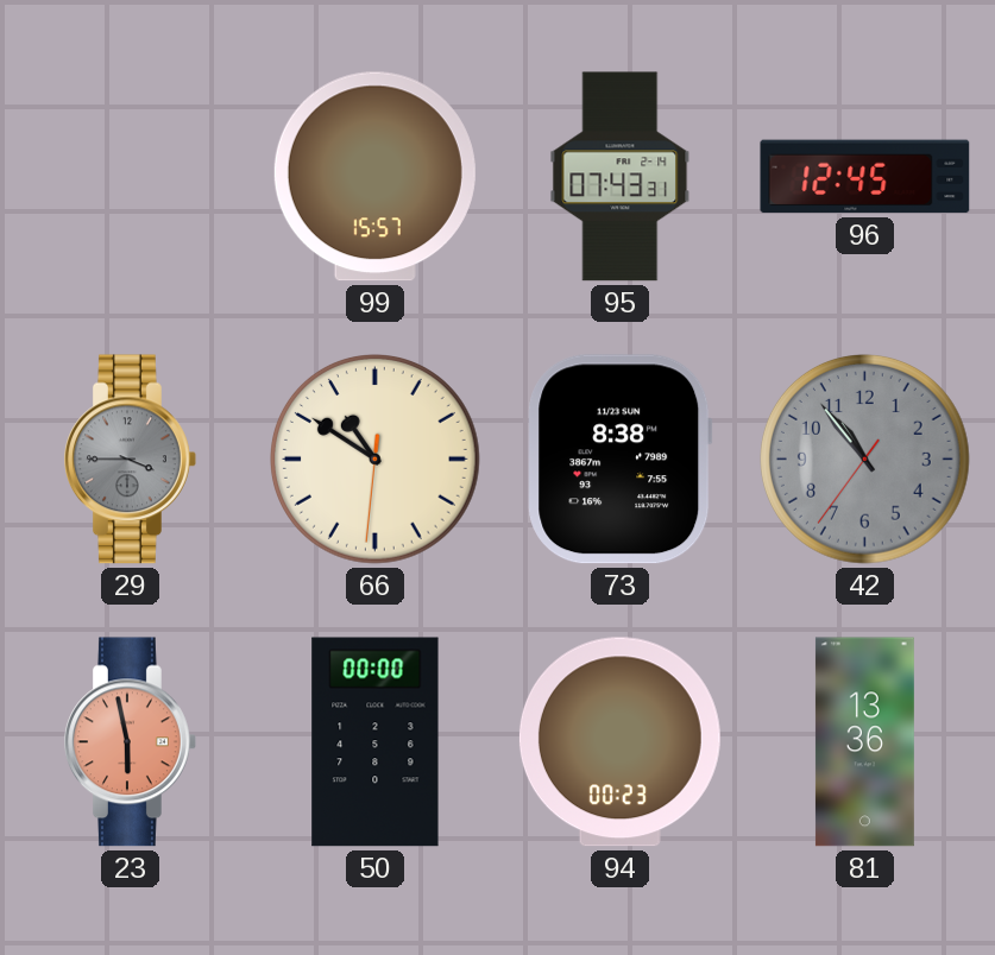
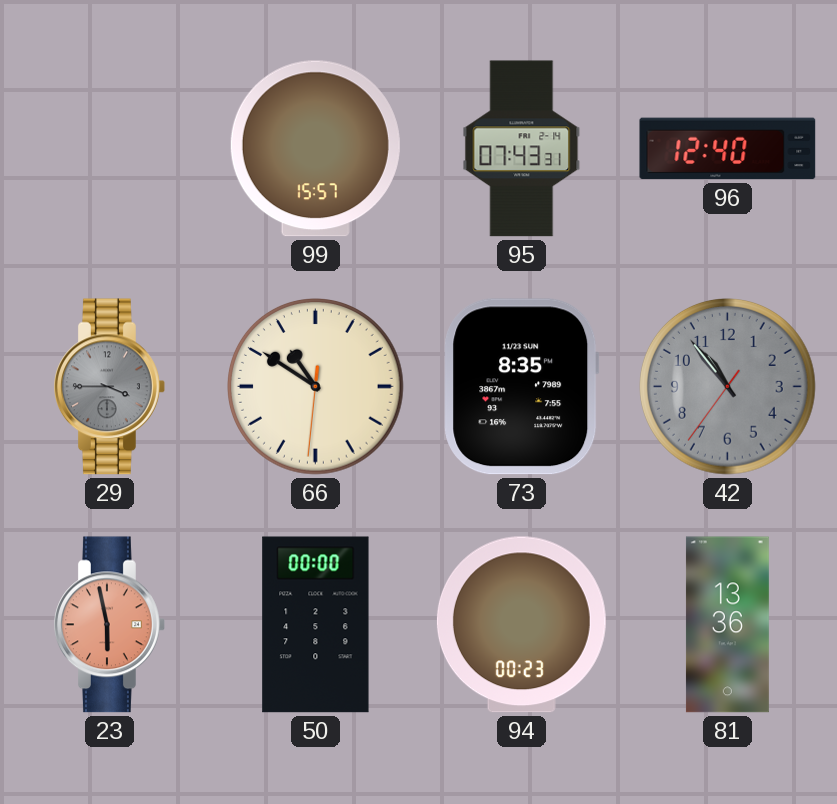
96: 12:45 -> 12:40
73: 8:38 -> 8:35
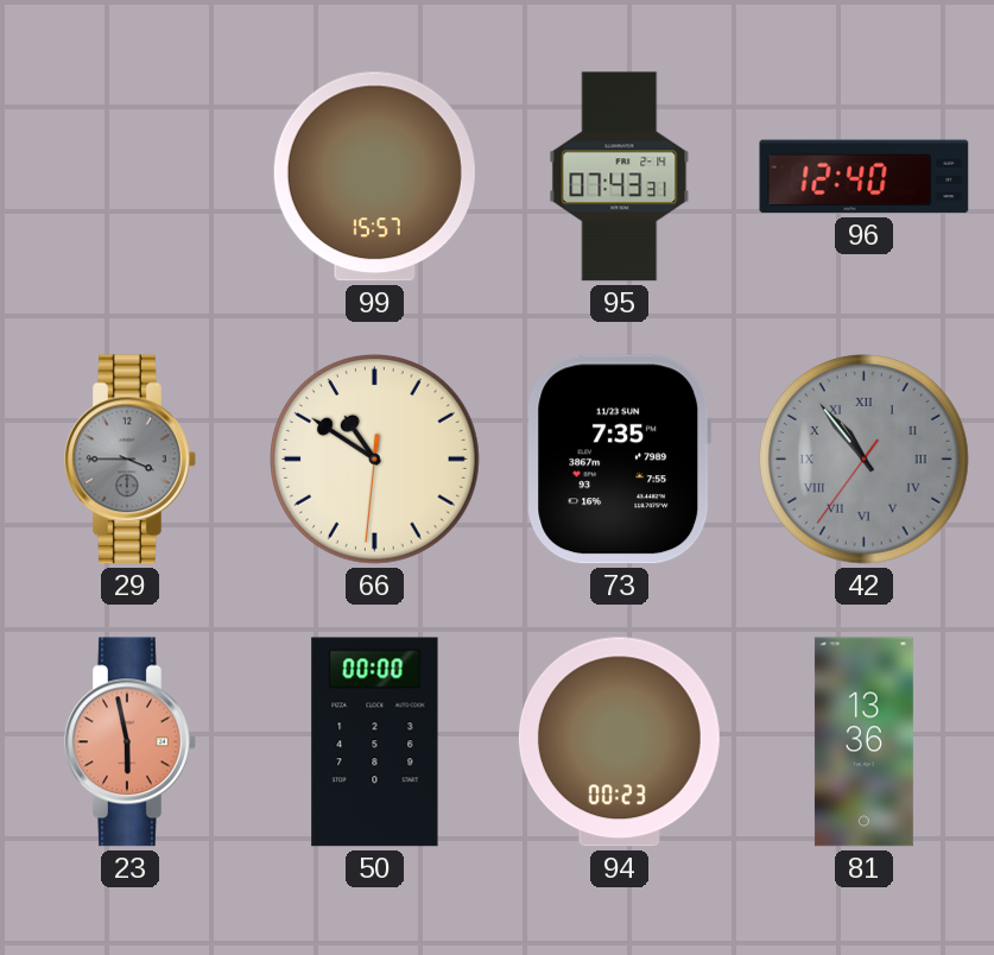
73: 8:35 -> 7:35
42 numerals: Arabic -> Roman
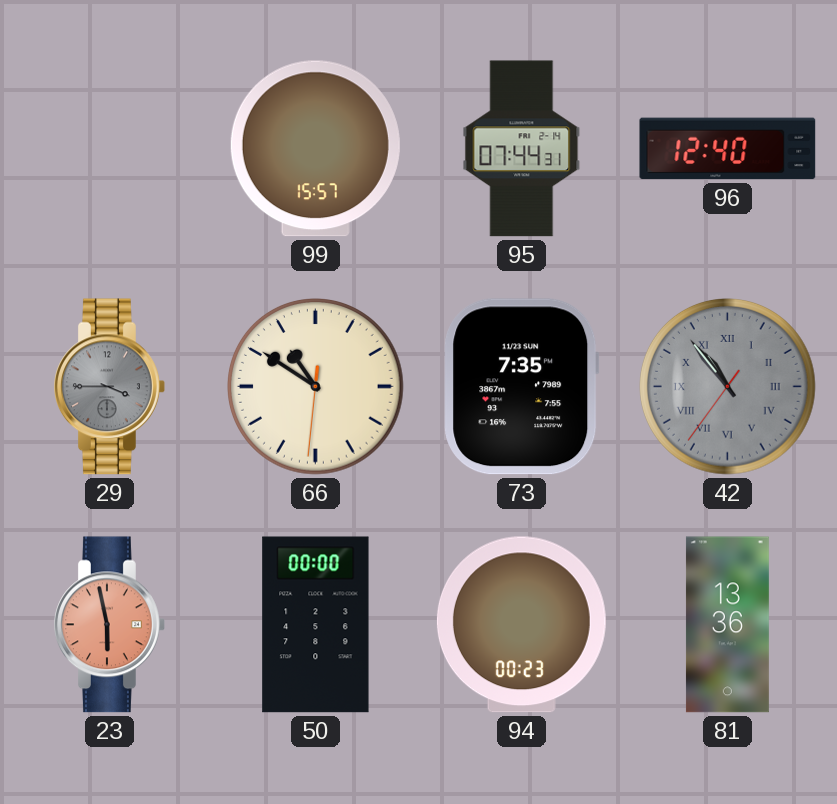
95: 07:43 -> 07:44
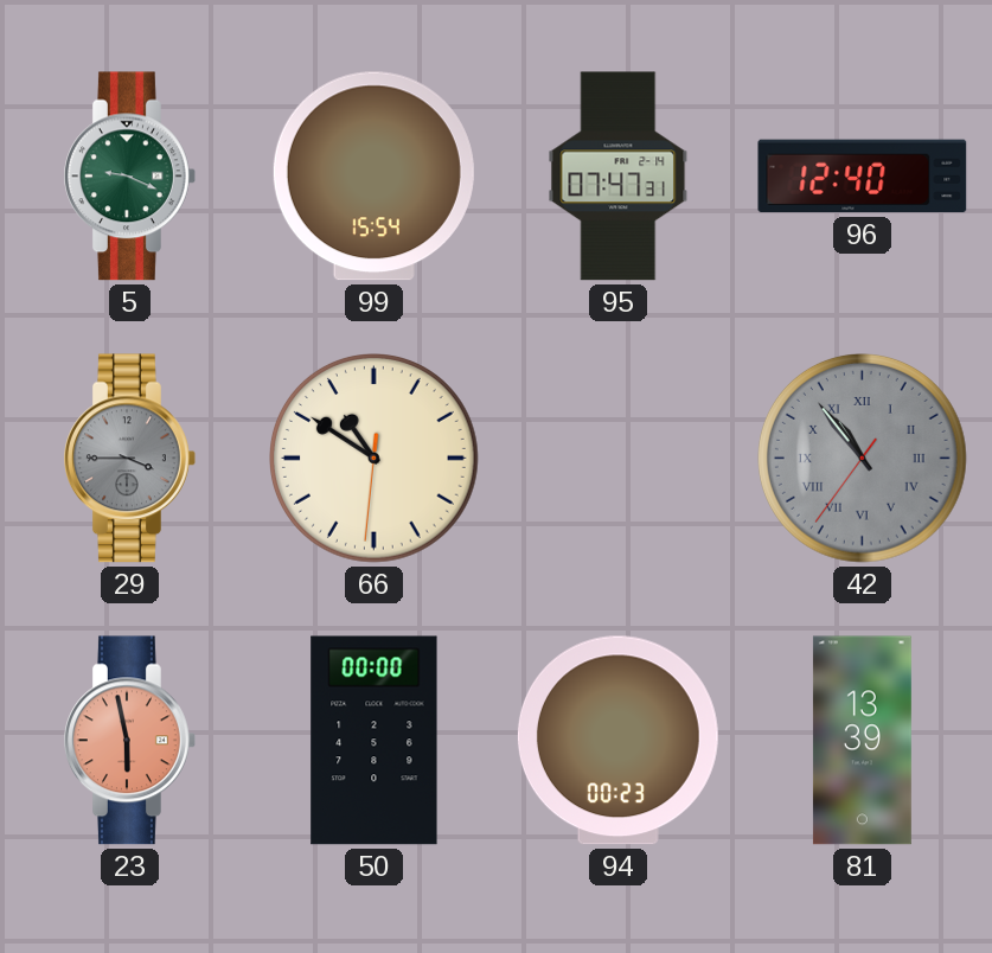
5: none -> 9:19
99: 15:57 -> 15:54
95: 07:44 -> 07:47
73: 7:35 -> none
81: 13:36 -> 13:39
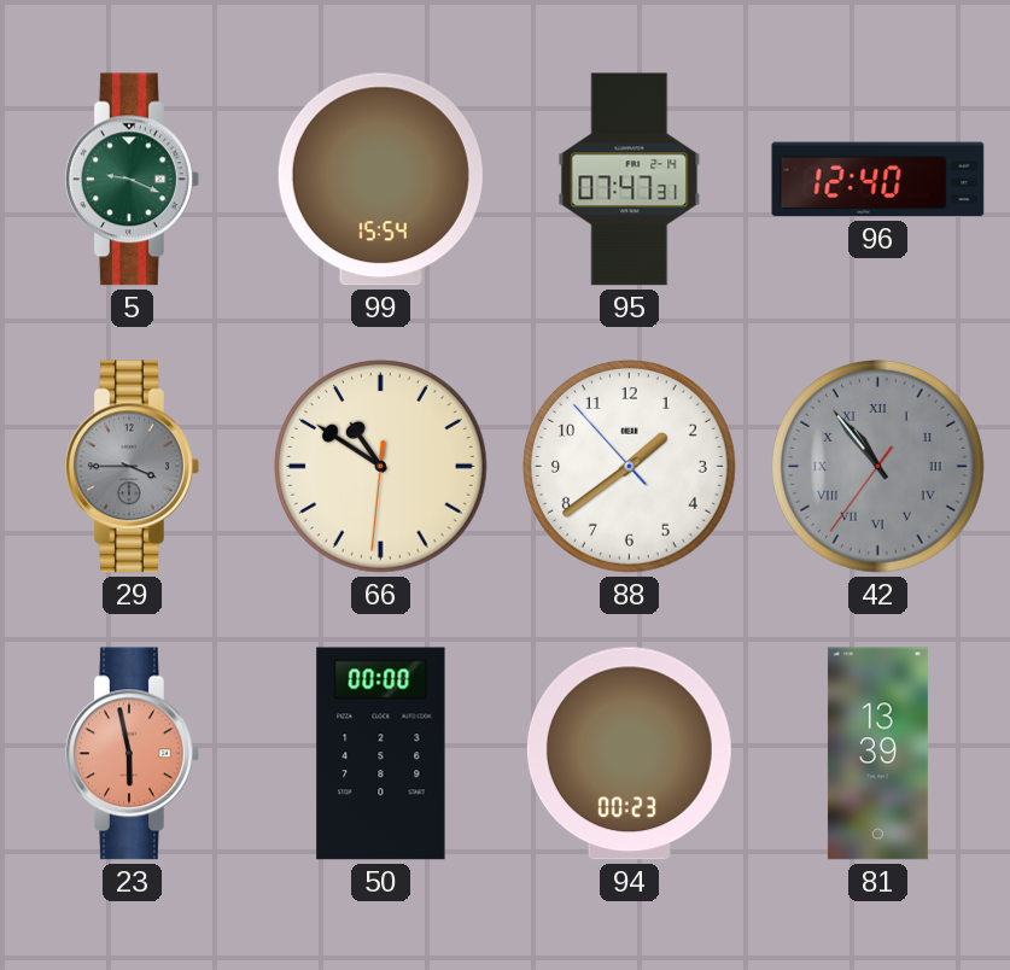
88: none -> 1:38
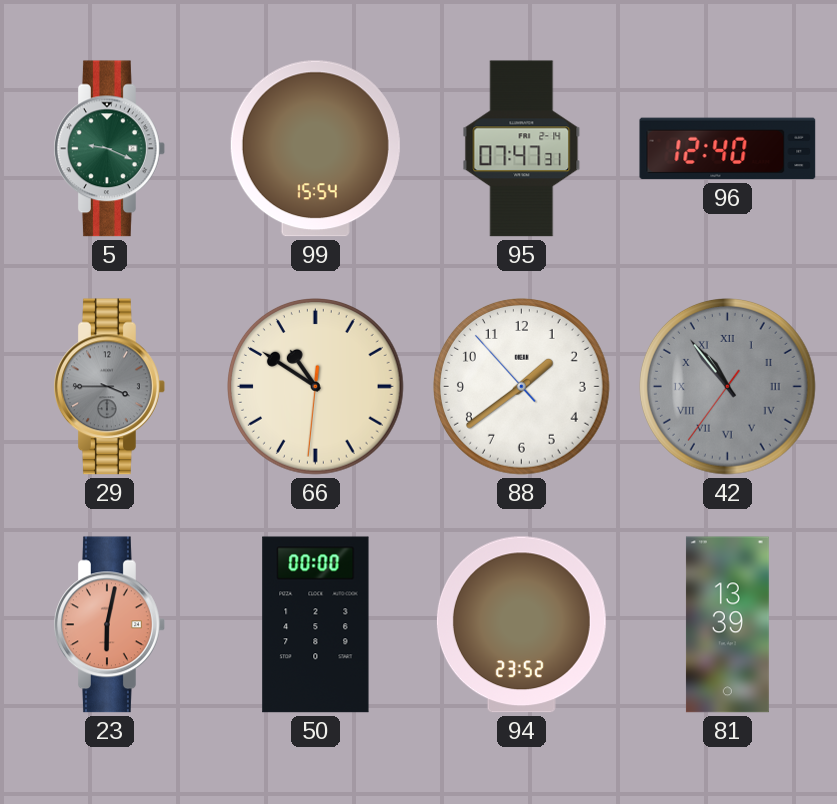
23: 5:58 -> 6:02
94: 00:23 -> 23:52
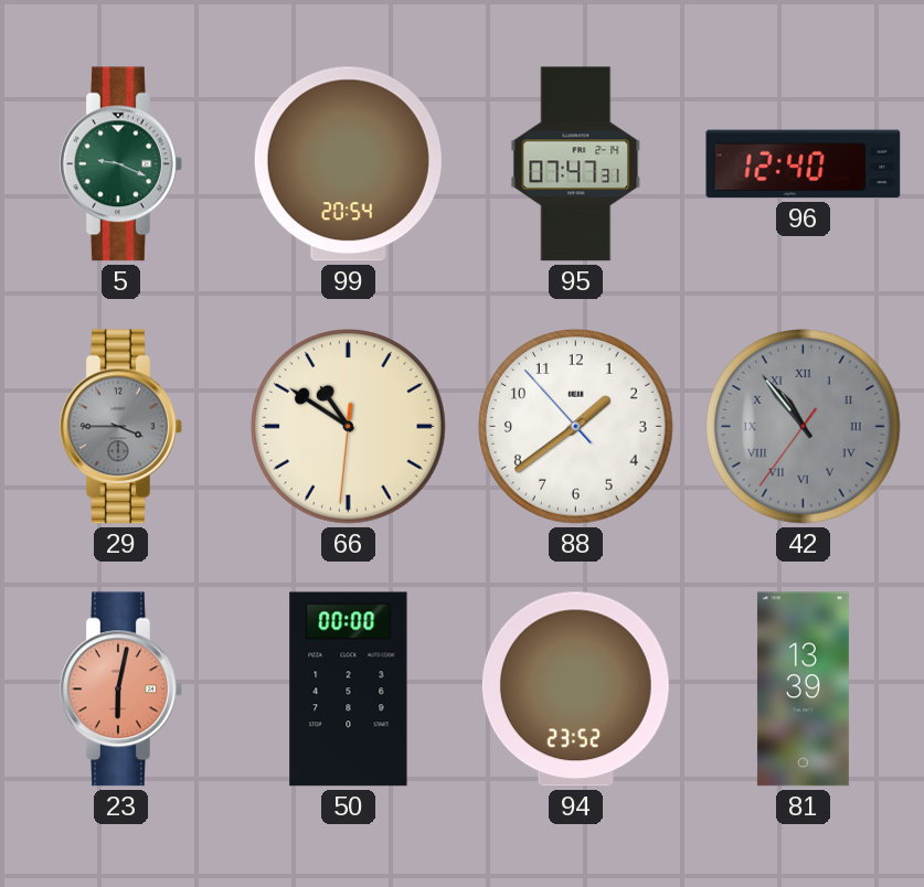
99: 15:54 -> 20:54
